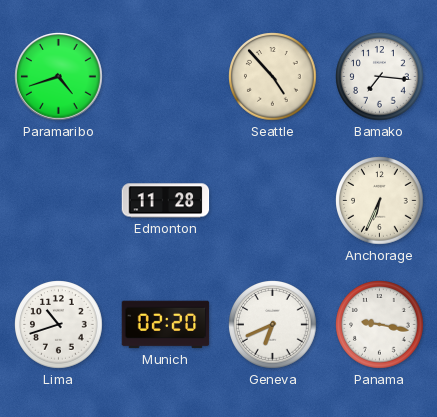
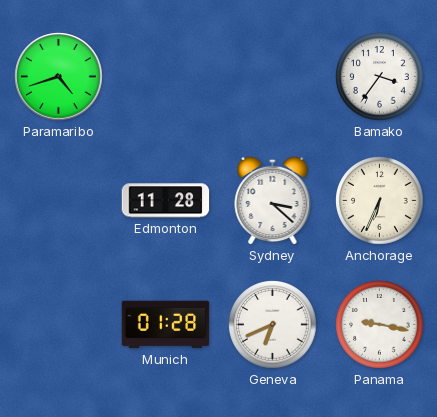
Seattle: 4:53 -> none
Bamako: 7:16 -> 3:36
Sydney: none -> 3:22
Lima: 10:42 -> none
Munich: 02:20 -> 01:28
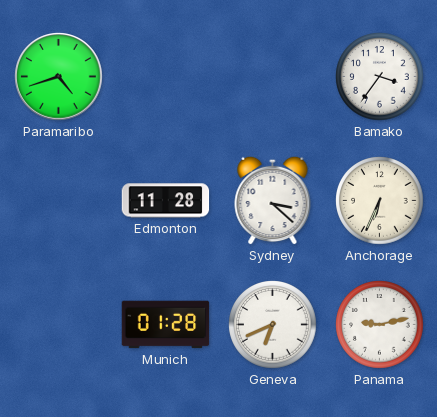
Panama: 9:17 -> 9:13
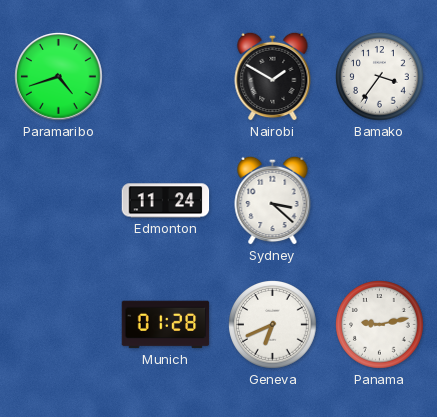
Nairobi: none -> 1:50
Edmonton: 11:28 -> 11:24
Anchorage: 6:34 -> none
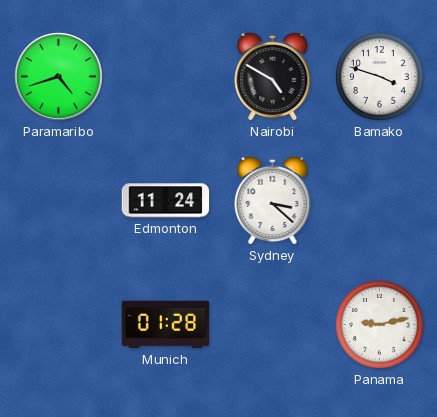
Nairobi: 1:50 -> 4:50
Bamako: 3:36 -> 3:48
Geneva: 6:41 -> none
